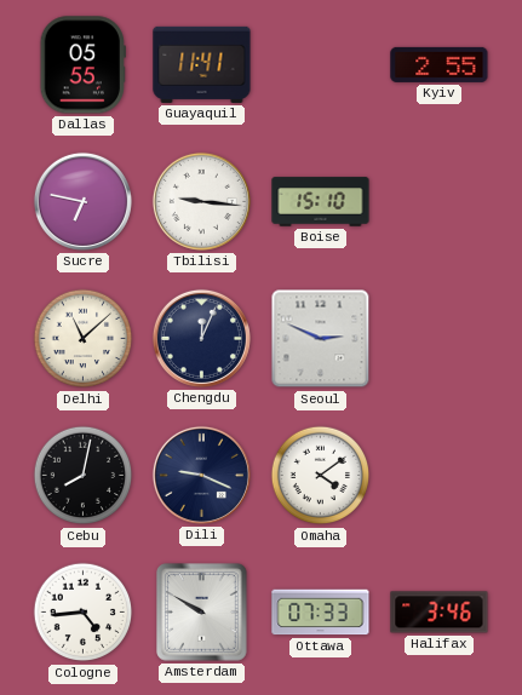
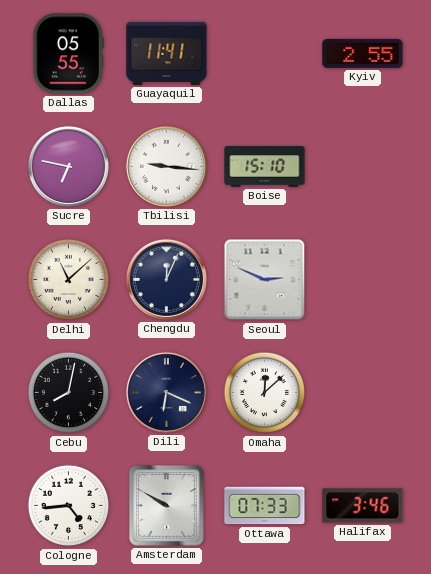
Dili: 9:19 -> 6:19
Omaha: 4:09 -> 12:08
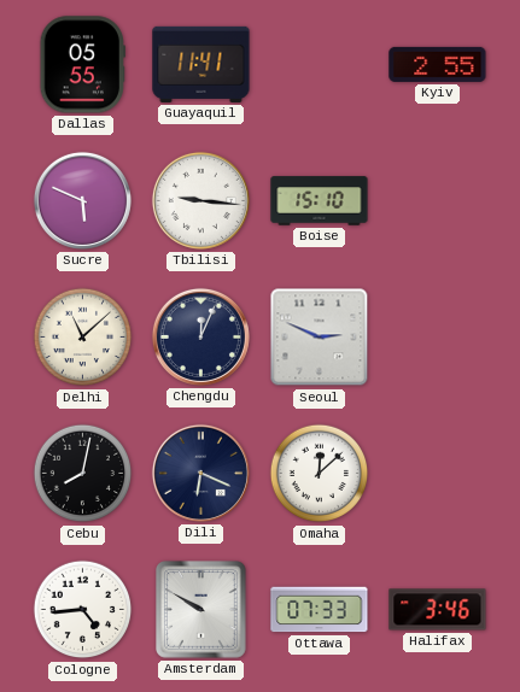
Sucre: 6:47 -> 5:49
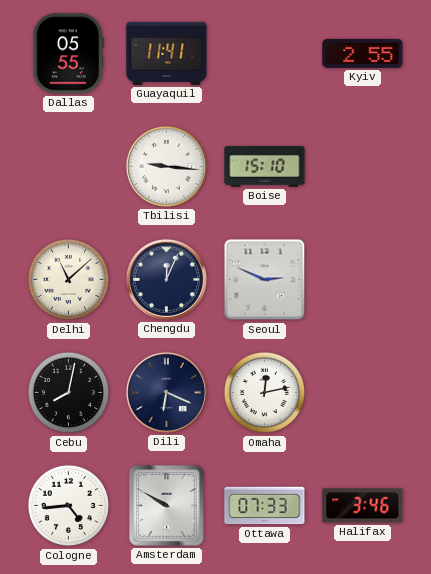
Sucre: 5:49 -> none
Omaha: 12:08 -> 12:13
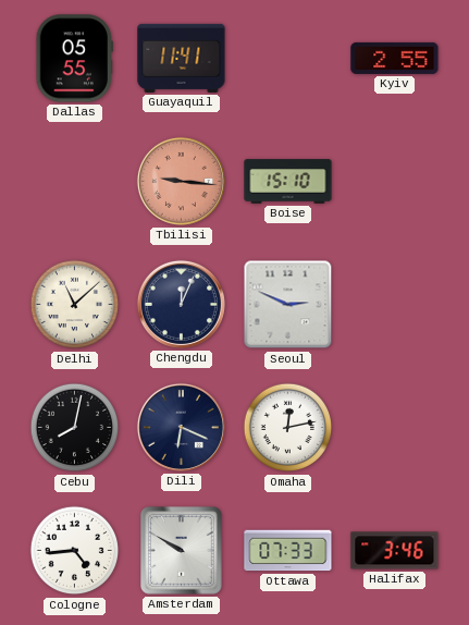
Tbilisi dial: white -> salmon
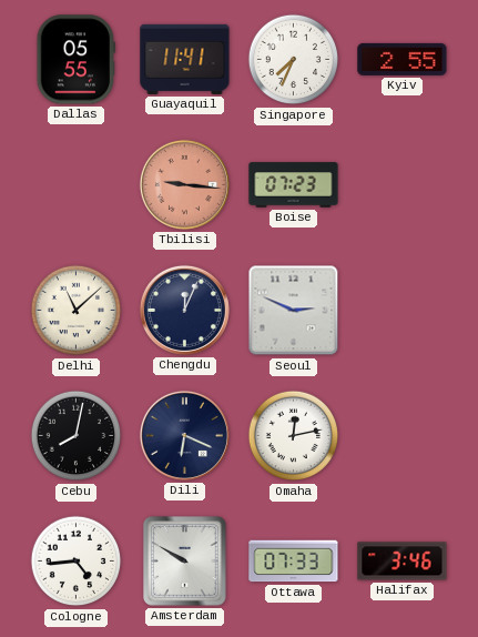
Singapore: none -> 7:34
Boise: 15:10 -> 07:23
